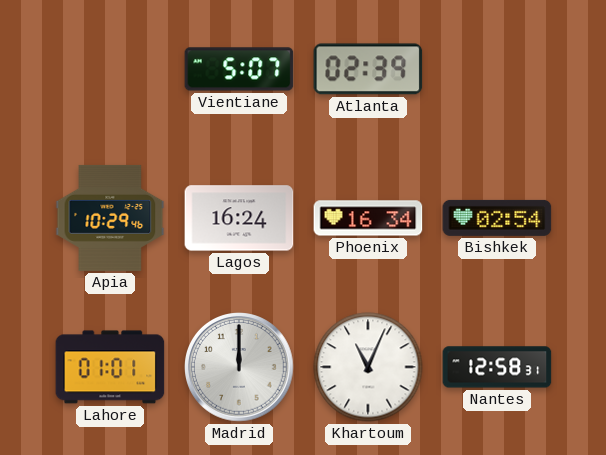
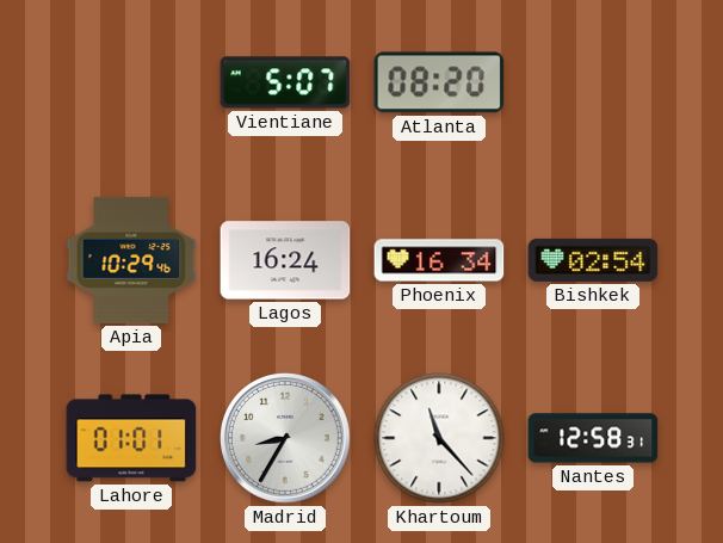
Atlanta: 02:39 -> 08:20
Madrid: 12:00 -> 8:35
Khartoum: 11:04 -> 11:23
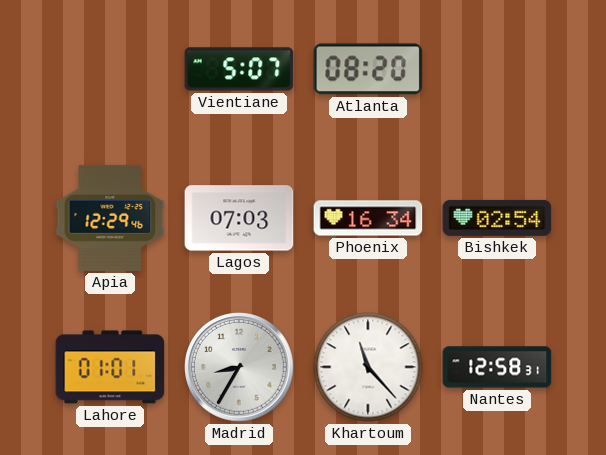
Apia: 10:29 -> 12:29
Lagos: 16:24 -> 07:03
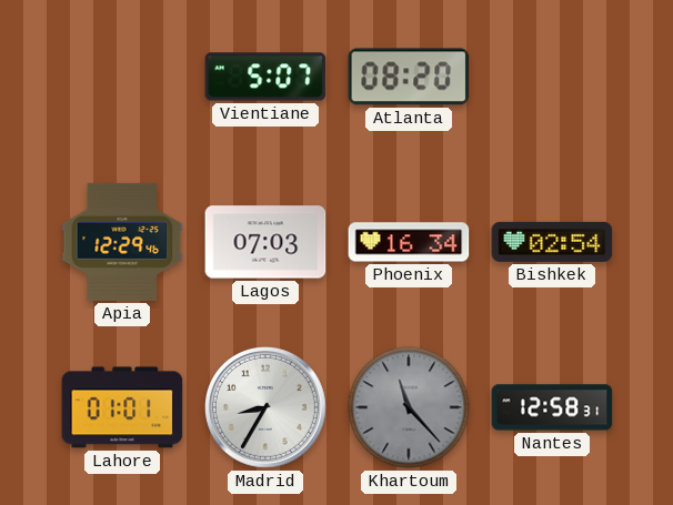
Khartoum dial: white -> grey
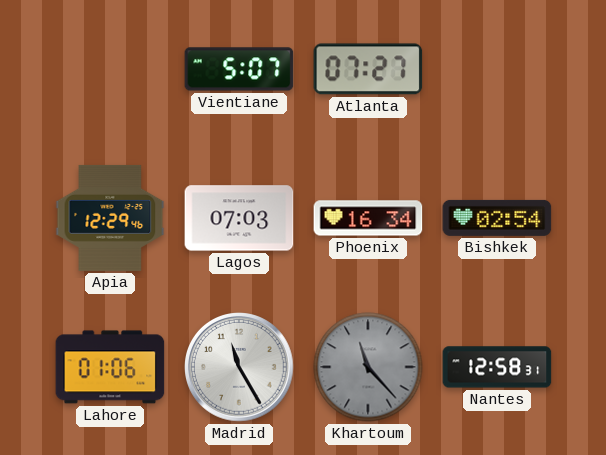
Atlanta: 08:20 -> 07:27
Lahore: 01:01 -> 01:06
Madrid: 8:35 -> 11:25
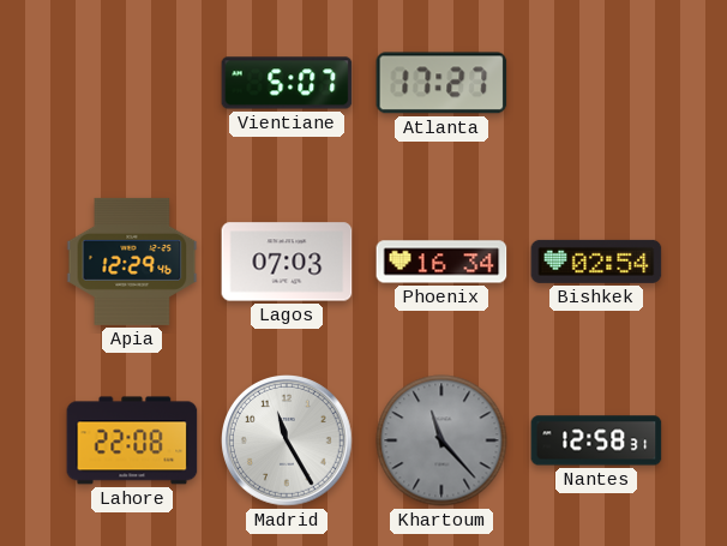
Atlanta: 07:27 -> 17:27
Lahore: 01:06 -> 22:08
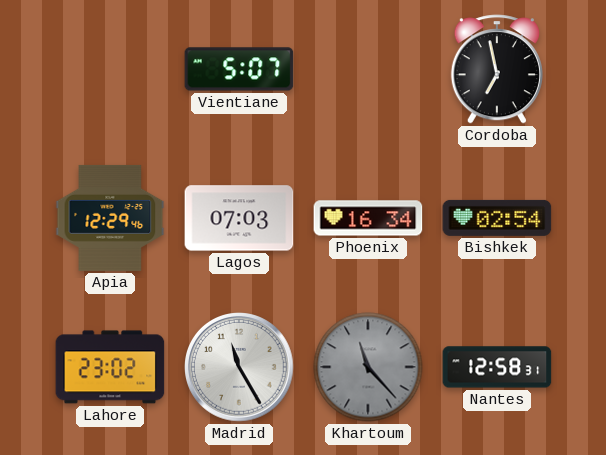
Atlanta: 17:27 -> none
Cordoba: none -> 6:58
Lahore: 22:08 -> 23:02
